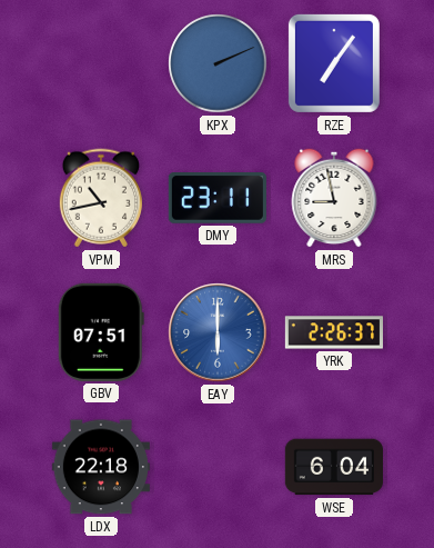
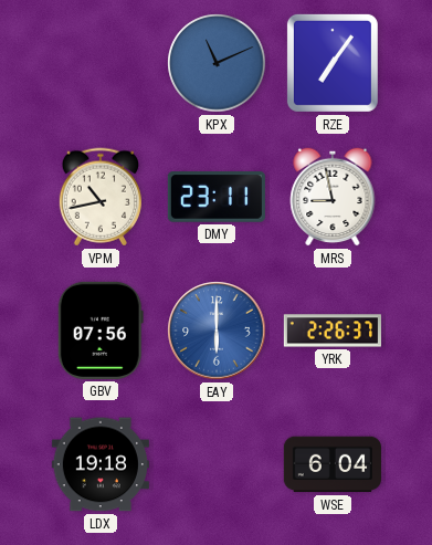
KPX: 2:11 -> 11:11
GBV: 07:51 -> 07:56
LDX: 22:18 -> 19:18
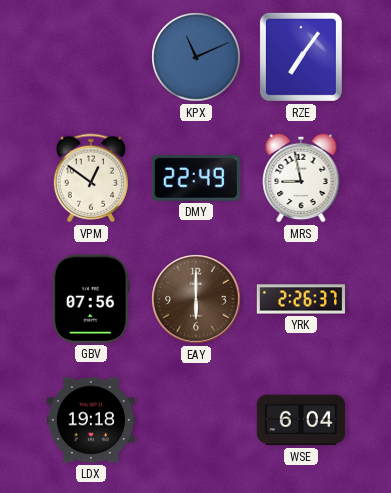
VPM: 10:43 -> 12:51
DMY: 23:11 -> 22:49
EAY dial: blue -> brown
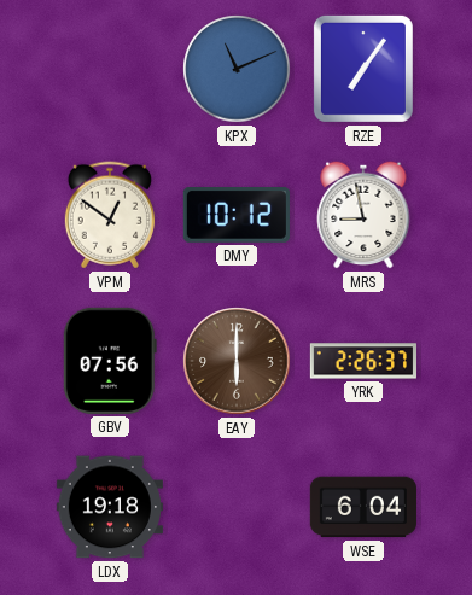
DMY: 22:49 -> 10:12
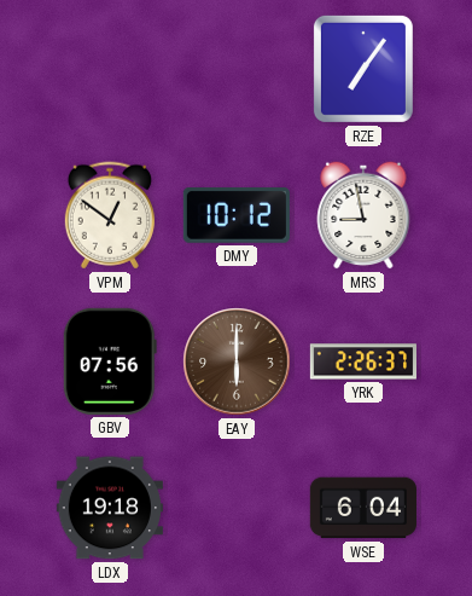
KPX: 11:11 -> none
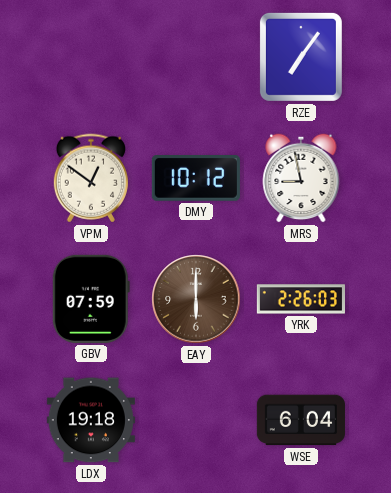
GBV: 07:56 -> 07:59
YRK: 2:26:37 -> 2:26:03
